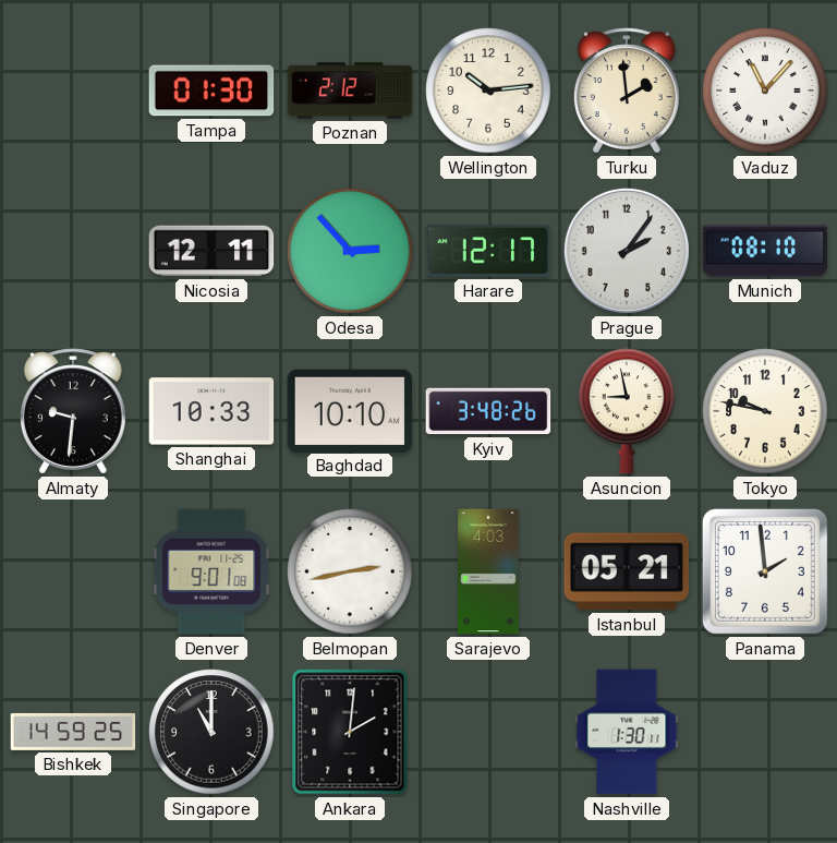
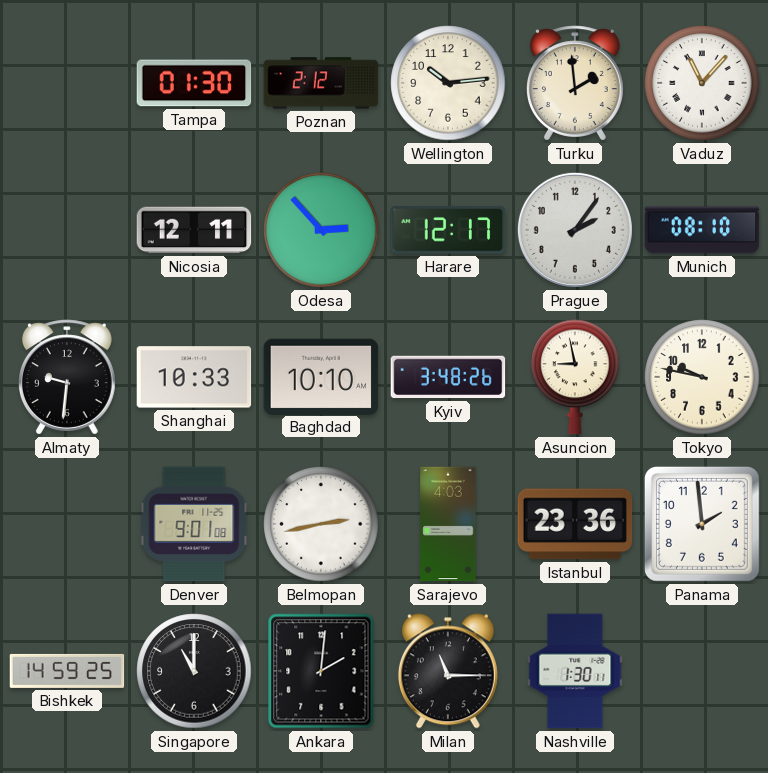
Istanbul: 05:21 -> 23:36
Milan: none -> 11:15
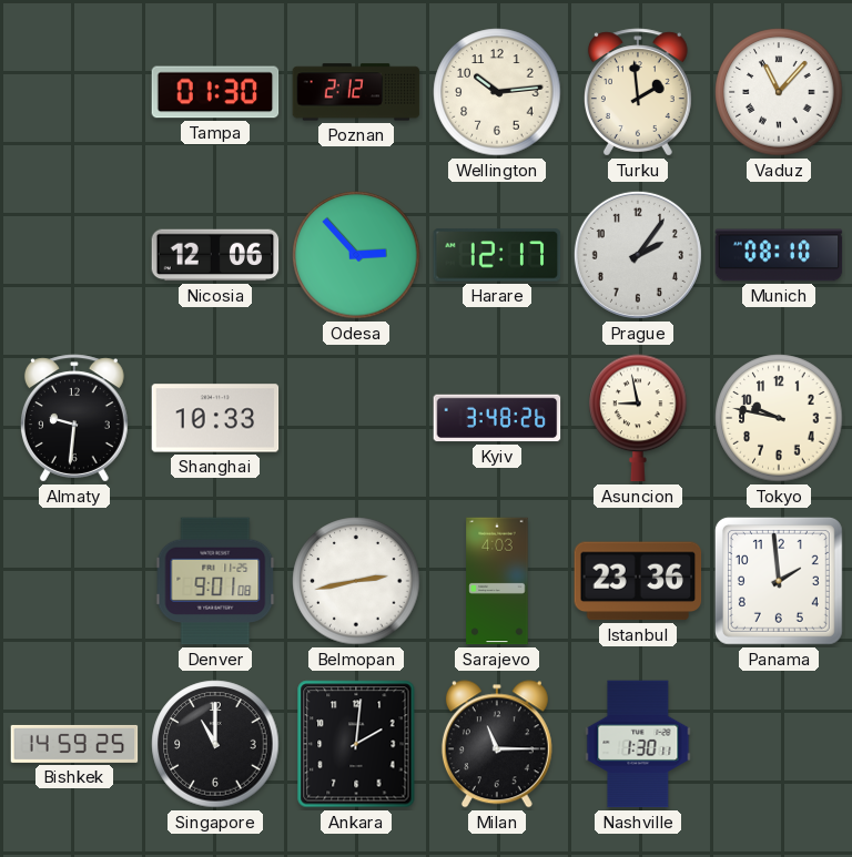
Nicosia: 12:11 -> 12:06
Baghdad: 10:10 -> none
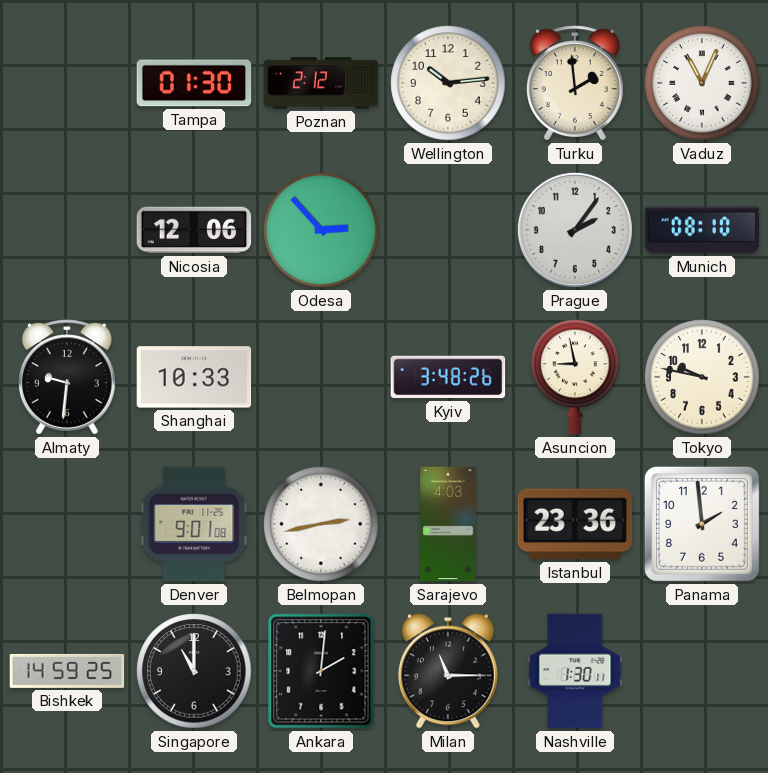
Vaduz: 11:07 -> 11:04
Harare: 12:17 -> none
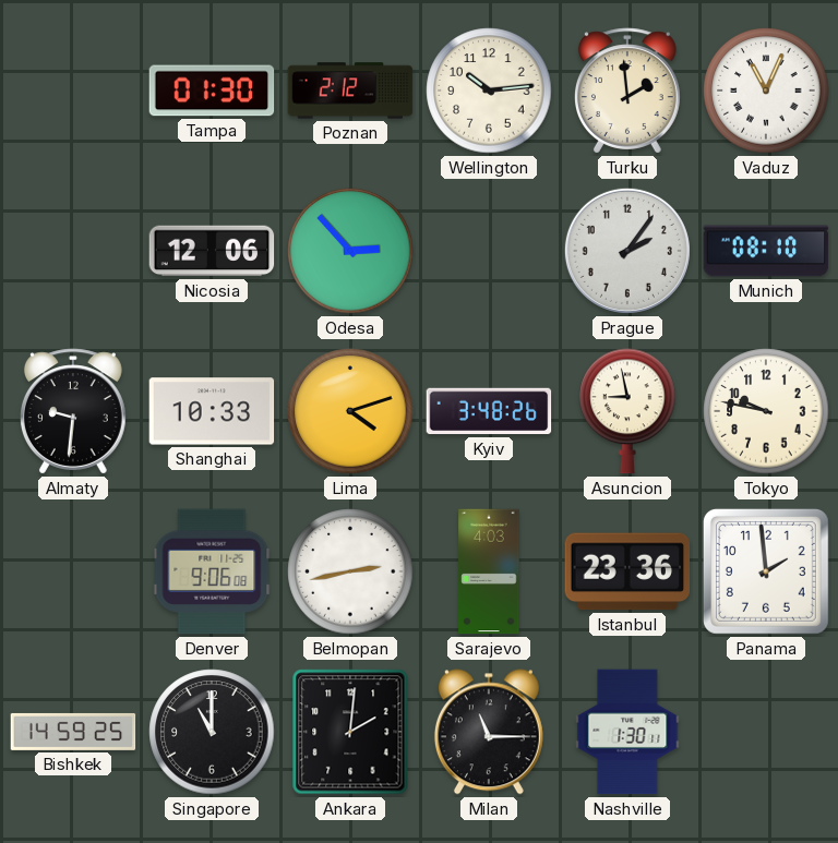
Lima: none -> 4:12
Denver: 9:01 -> 9:06
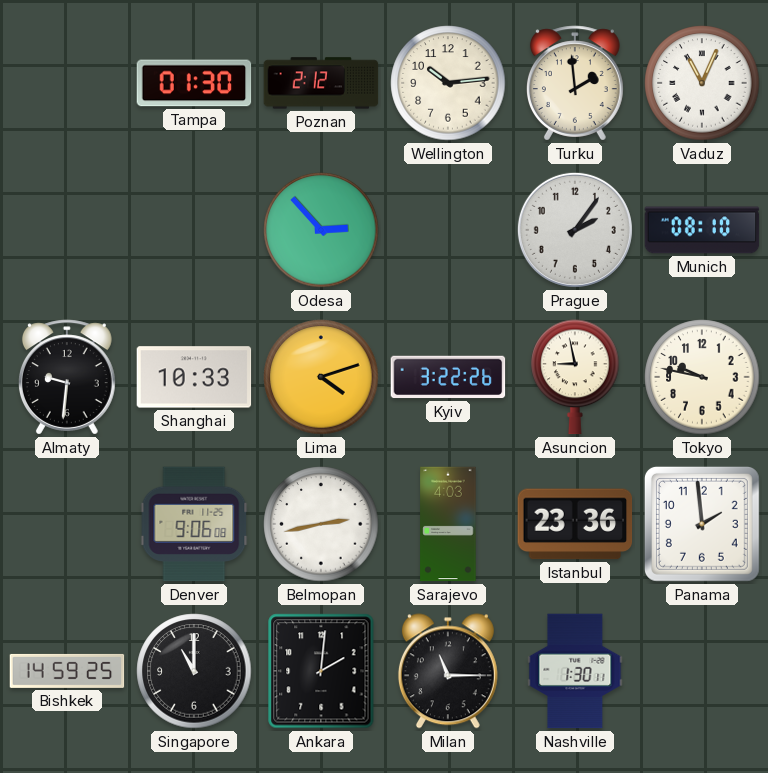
Nicosia: 12:06 -> none
Kyiv: 3:48 -> 3:22
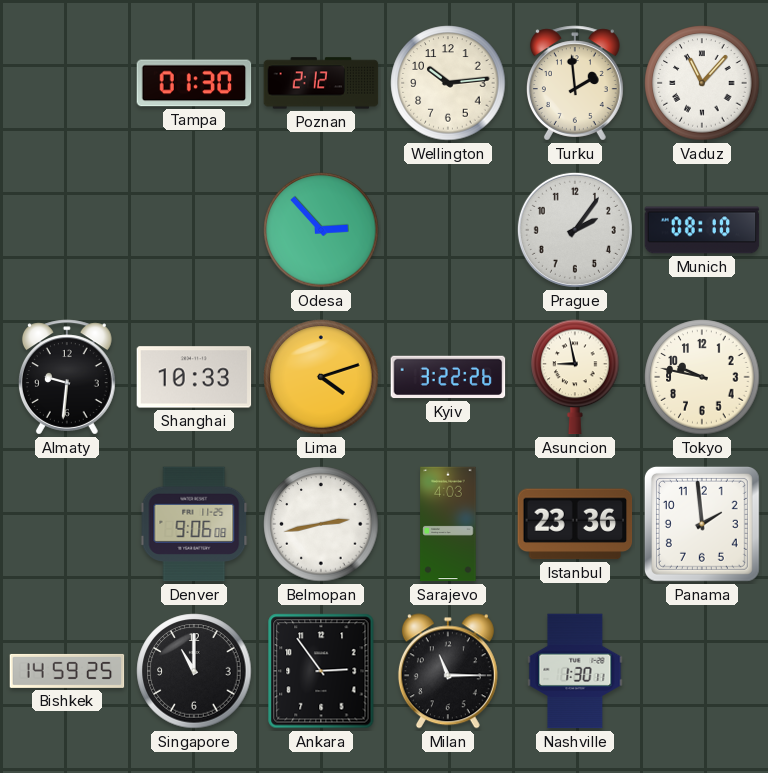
Vaduz: 11:04 -> 11:07
Ankara: 2:01 -> 2:54
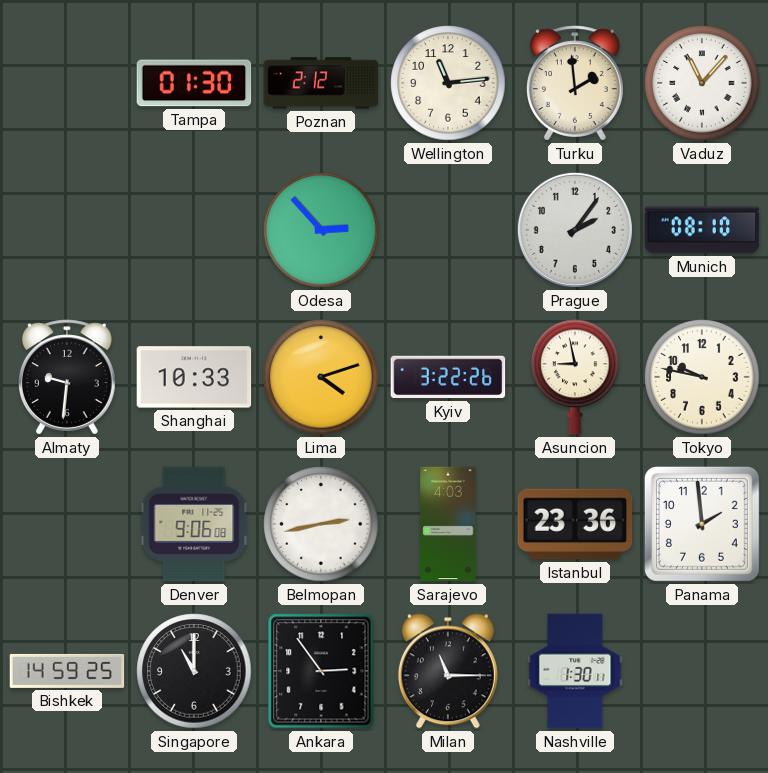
Wellington: 10:14 -> 11:14
